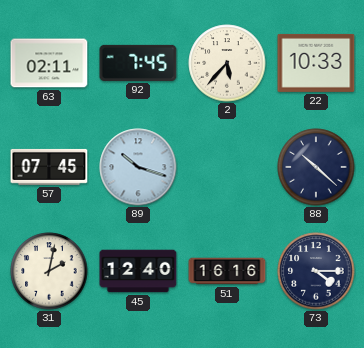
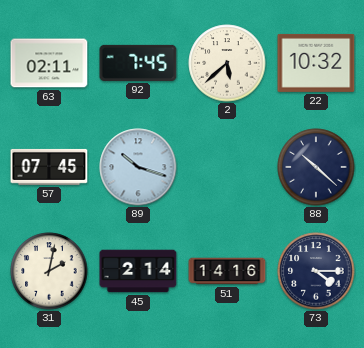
2: 5:37 -> 5:38
22: 10:33 -> 10:32
45: 12:40 -> 2:14
51: 16:16 -> 14:16
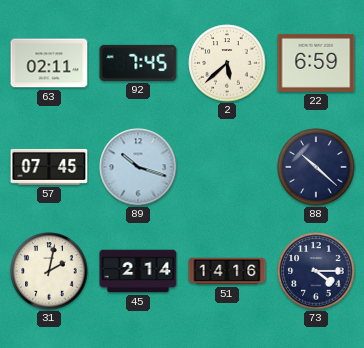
22: 10:32 -> 6:59
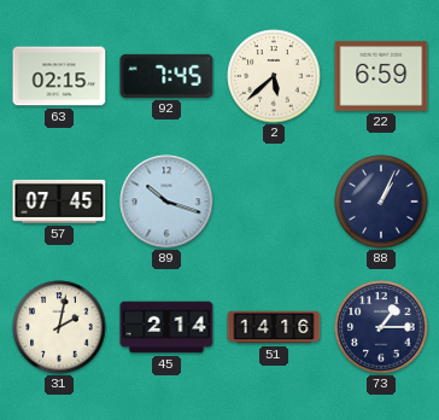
63: 02:11 -> 02:15
88: 10:22 -> 1:04
73: 4:15 -> 1:15
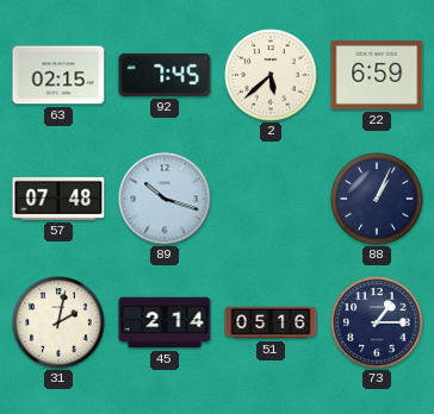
57: 07:45 -> 07:48
51: 14:16 -> 05:16
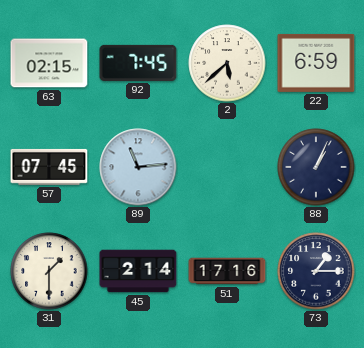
57: 07:48 -> 07:45
89: 10:18 -> 11:14
31: 2:02 -> 1:30
51: 05:16 -> 17:16
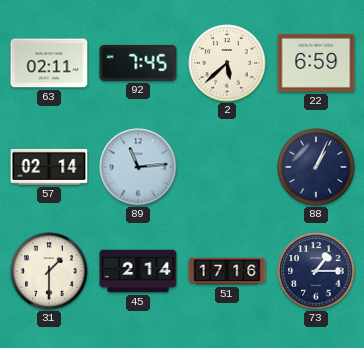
63: 02:15 -> 02:11
57: 07:45 -> 02:14
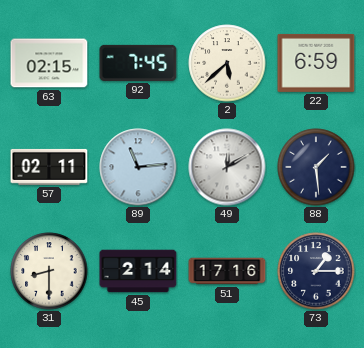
63: 02:11 -> 02:15
57: 02:14 -> 02:11
49: none -> 12:10
88: 1:04 -> 1:29
31: 1:30 -> 8:30
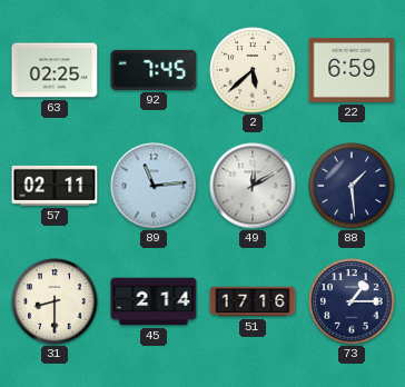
63: 02:15 -> 02:25
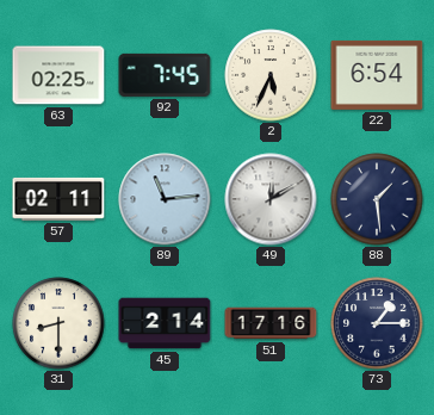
2: 5:38 -> 5:34
22: 6:59 -> 6:54
